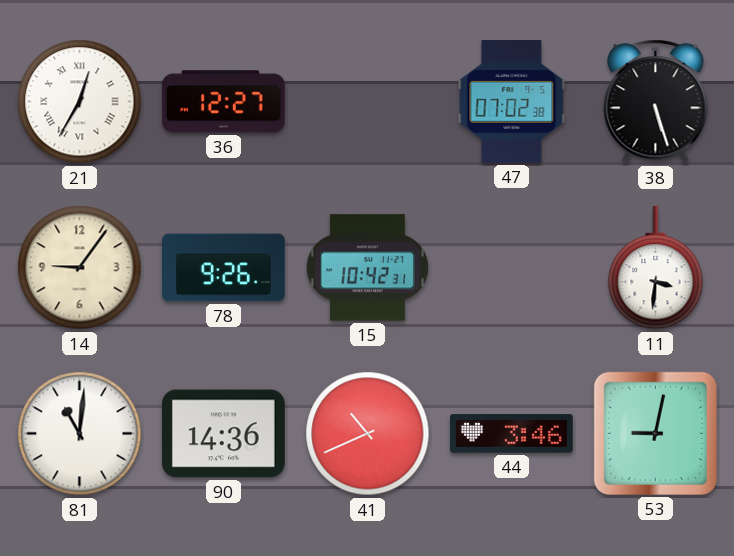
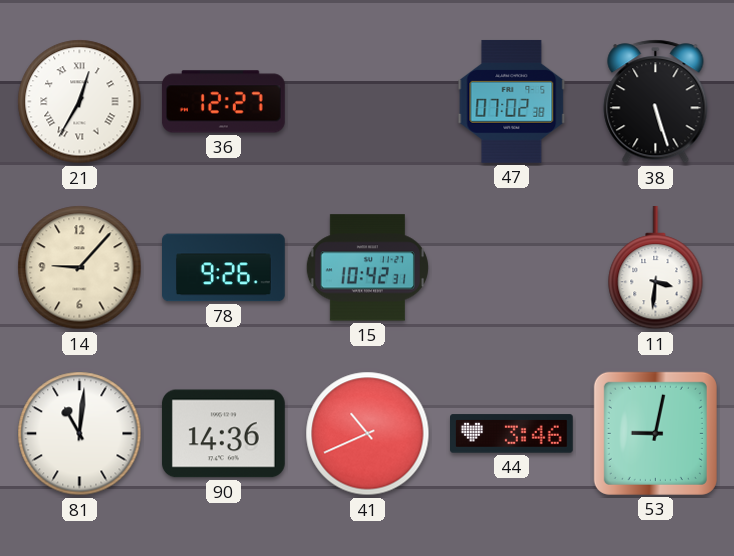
14: 9:06 -> 9:07
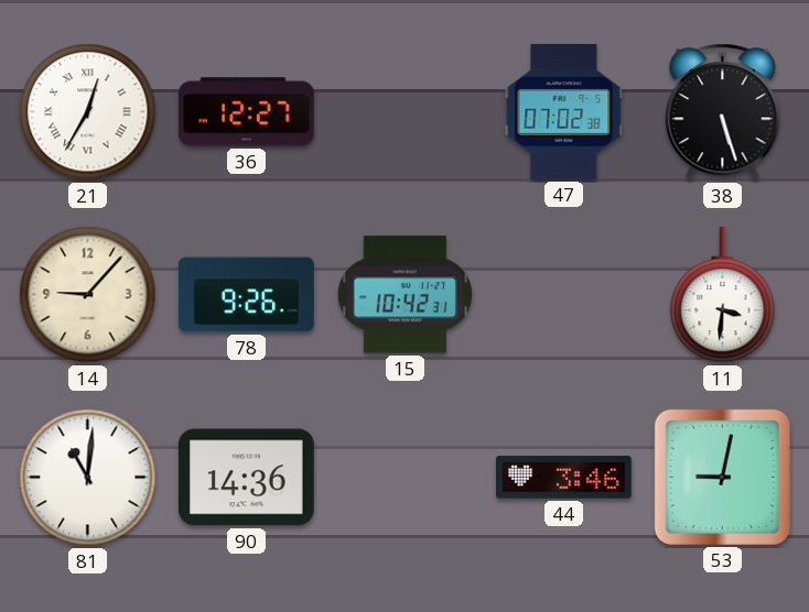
41: 10:41 -> none
